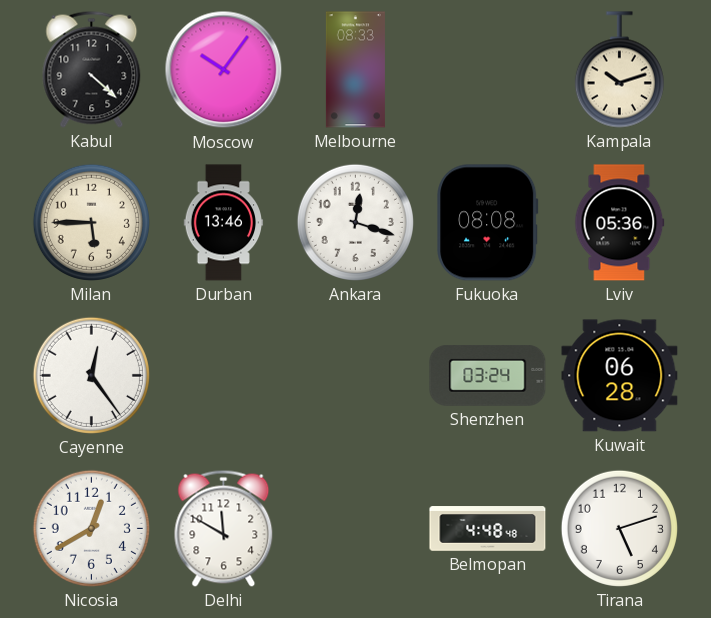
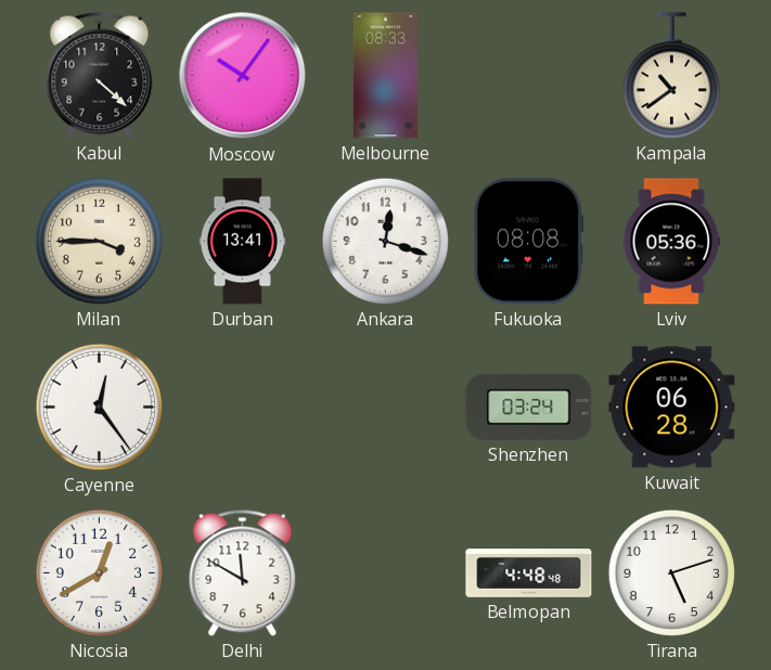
Kampala: 10:12 -> 10:39
Milan: 5:45 -> 3:45
Durban: 13:46 -> 13:41
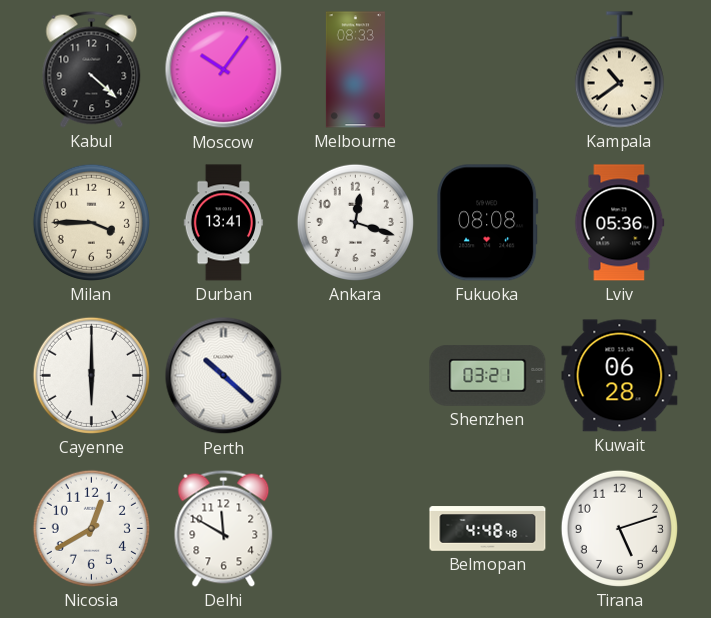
Cayenne: 12:24 -> 6:00
Perth: none -> 10:22
Shenzhen: 03:24 -> 03:21
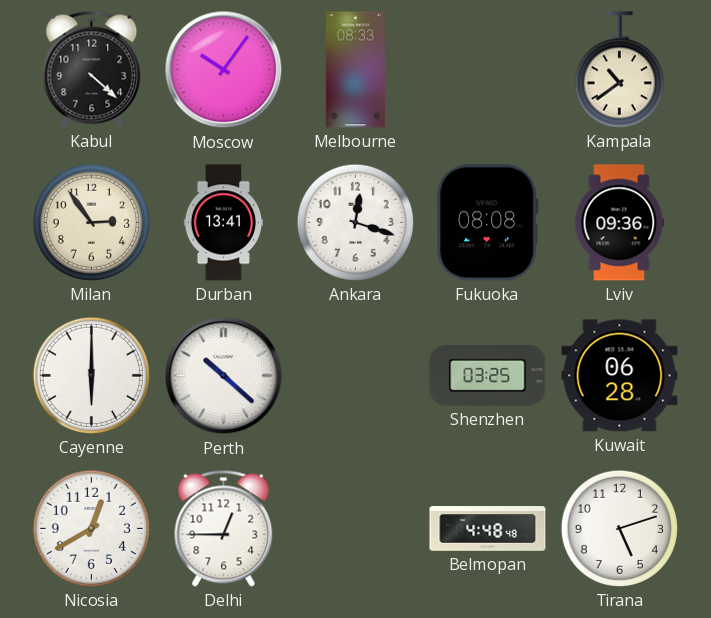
Milan: 3:45 -> 2:54
Lviv: 05:36 -> 09:36
Shenzhen: 03:21 -> 03:25
Delhi: 11:50 -> 12:45
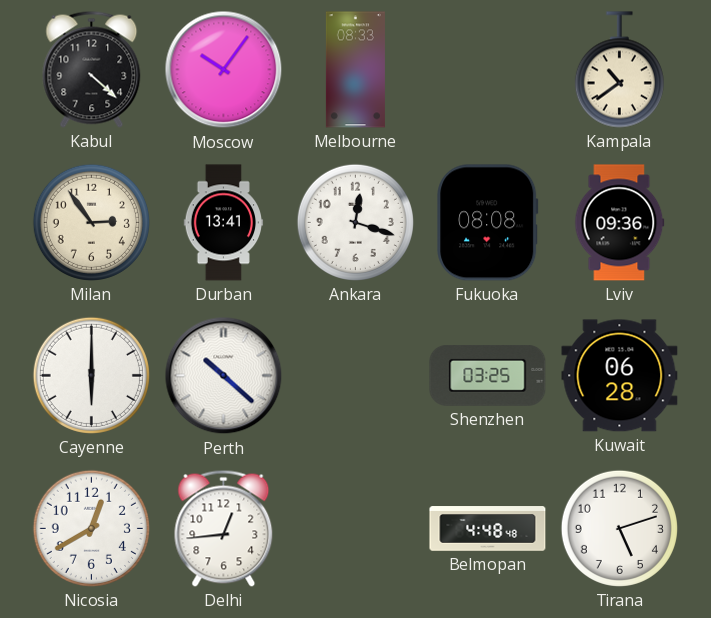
Delhi: 12:45 -> 12:44
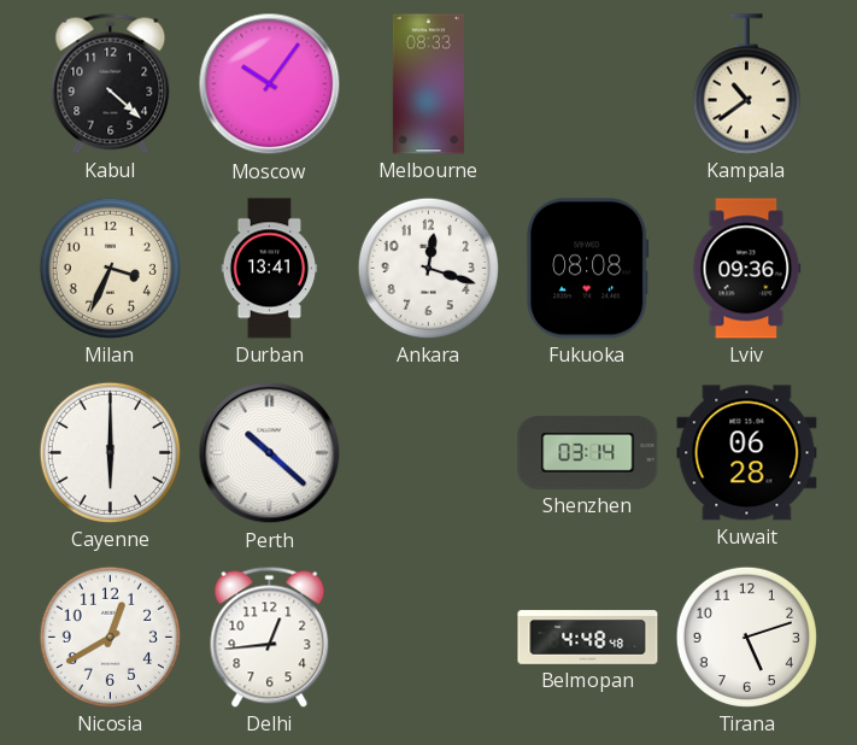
Milan: 2:54 -> 3:34
Shenzhen: 03:25 -> 03:14
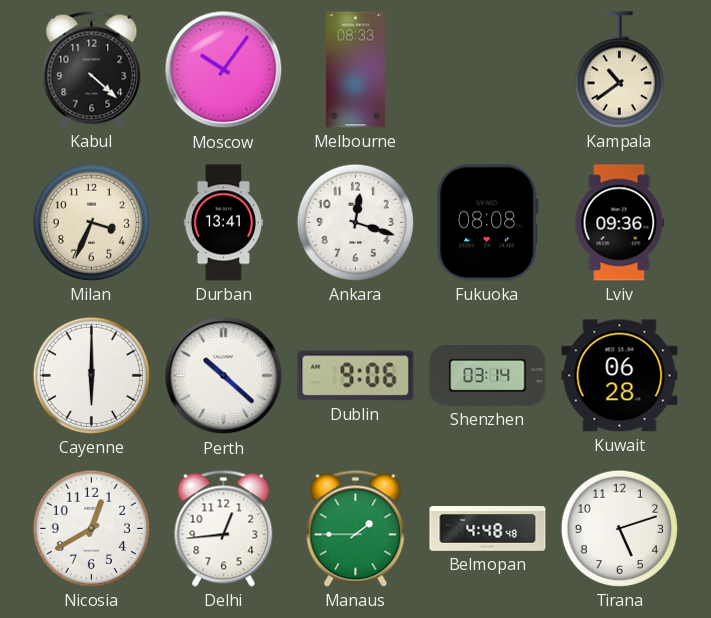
Dublin: none -> 9:06
Manaus: none -> 1:45
